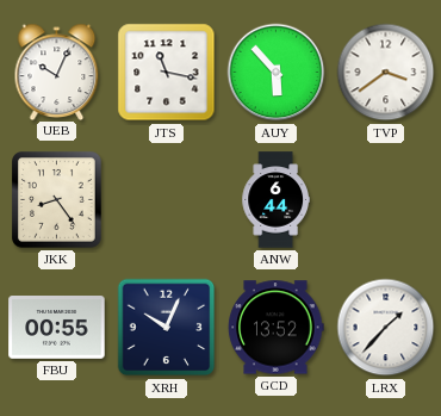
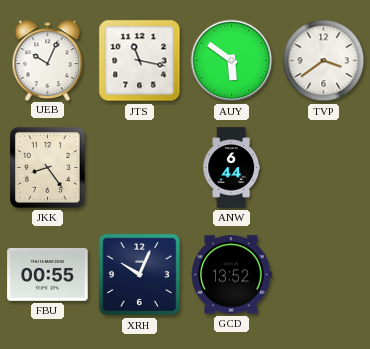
AUY: 5:53 -> 5:51
LRX: 1:37 -> none
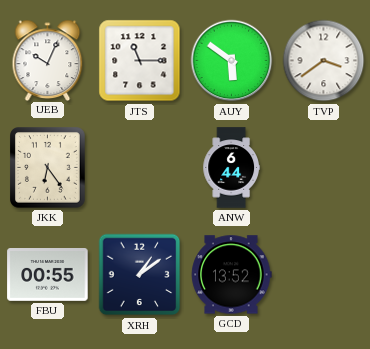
JTS: 11:17 -> 11:15
JKK: 8:24 -> 6:24
XRH: 10:04 -> 1:09
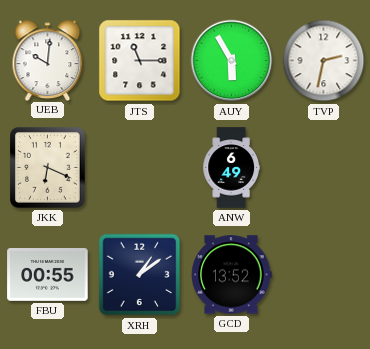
UEB: 10:04 -> 10:01
AUY: 5:51 -> 5:55
TVP: 3:39 -> 2:32
JKK: 6:24 -> 6:19
ANW: 6:44 -> 6:49
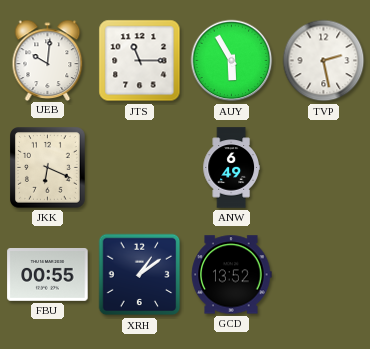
TVP: 2:32 -> 2:28
